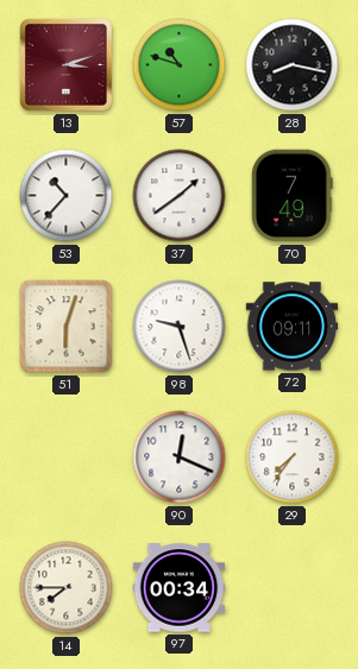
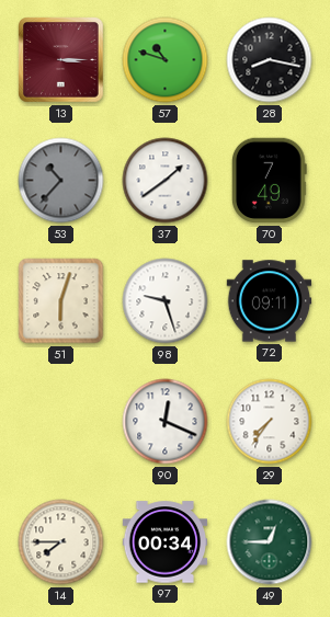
13: 3:12 -> 3:15
53 dial: white -> grey
49: none -> 12:45
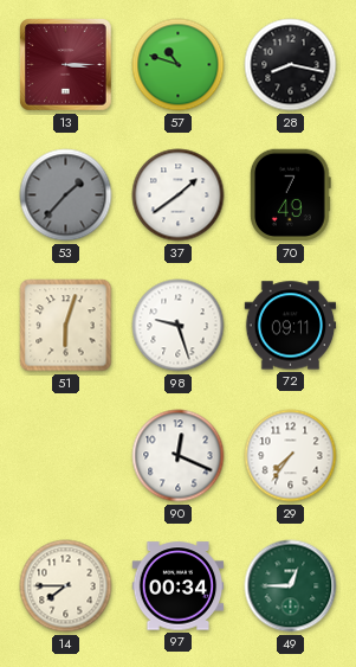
53: 10:37 -> 1:37
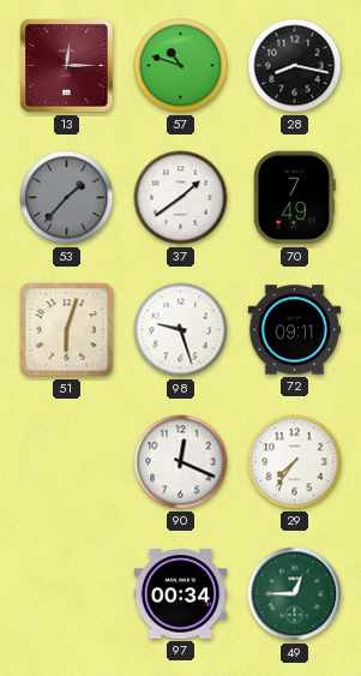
13: 3:15 -> 12:15
14: 7:45 -> none
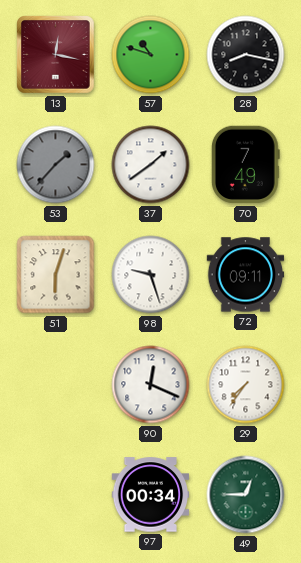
13: 12:15 -> 12:17
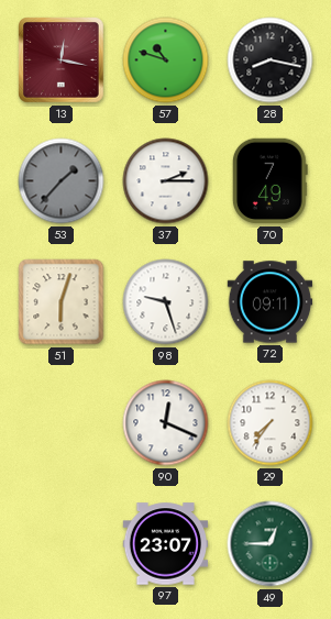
37: 1:39 -> 2:15
97: 00:34 -> 23:07
